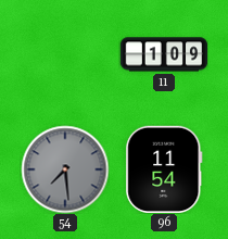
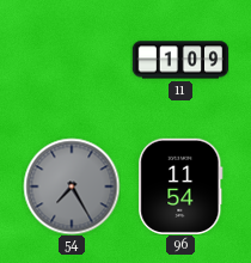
54: 7:29 -> 7:25
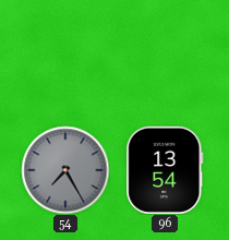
11: 1:09 -> none
96: 11:54 -> 13:54
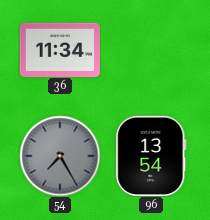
36: none -> 11:34
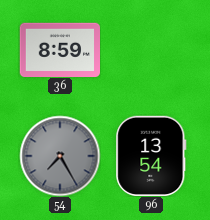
36: 11:34 -> 8:59
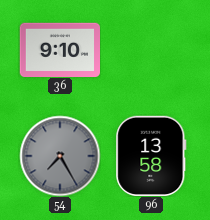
36: 8:59 -> 9:10
96: 13:54 -> 13:58
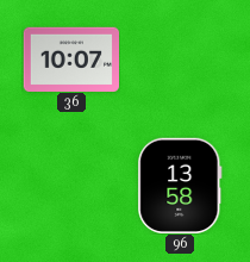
36: 9:10 -> 10:07
54: 7:25 -> none
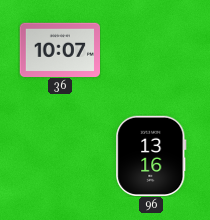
96: 13:58 -> 13:16
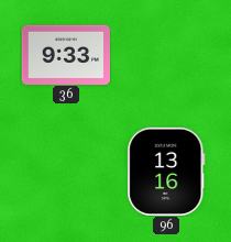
36: 10:07 -> 9:33
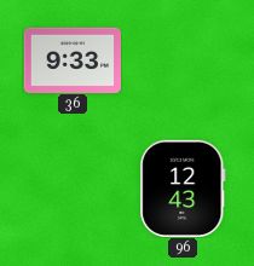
96: 13:16 -> 12:43
